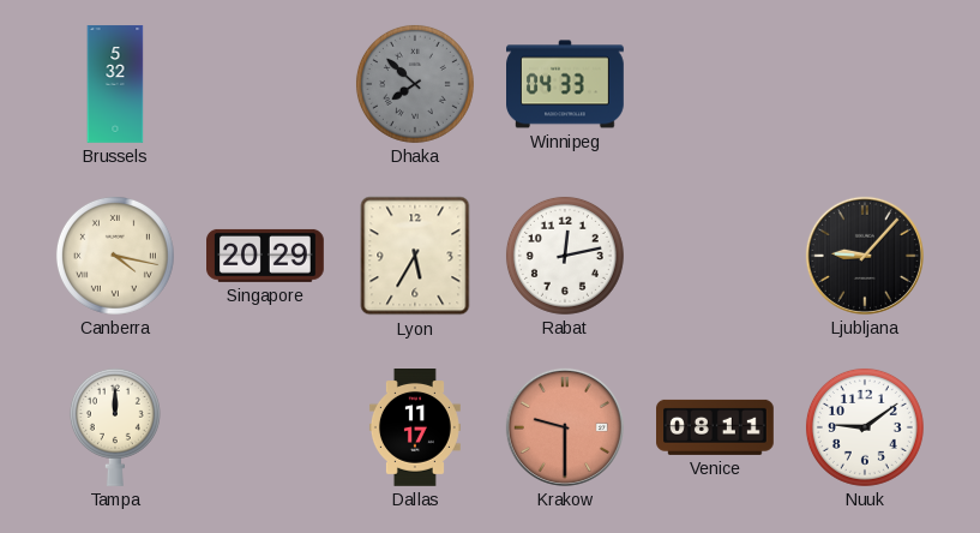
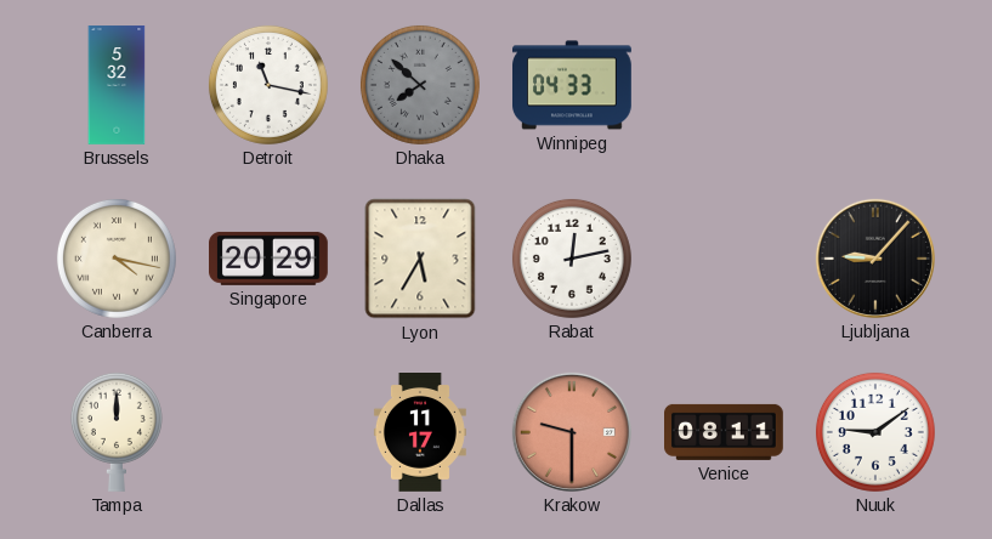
Detroit: none -> 11:17
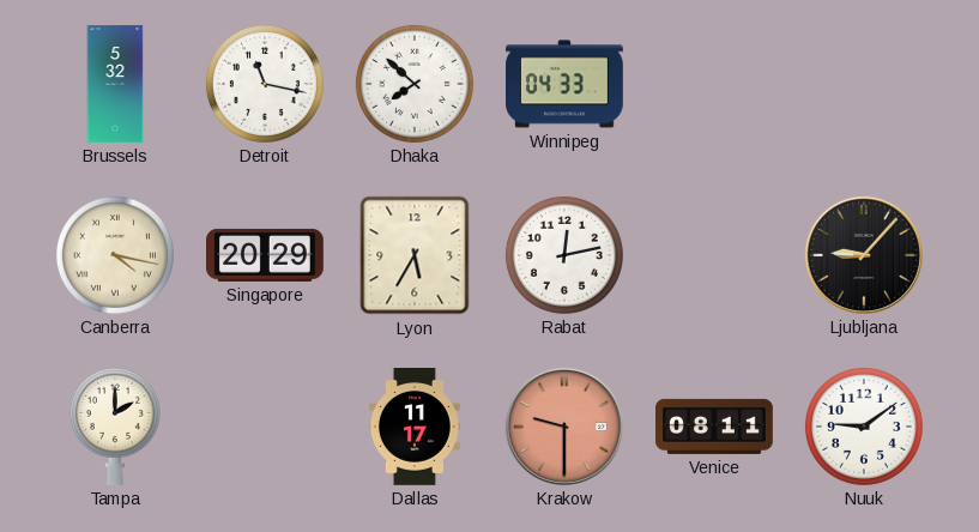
Dhaka dial: grey -> white
Tampa: 12:00 -> 2:00
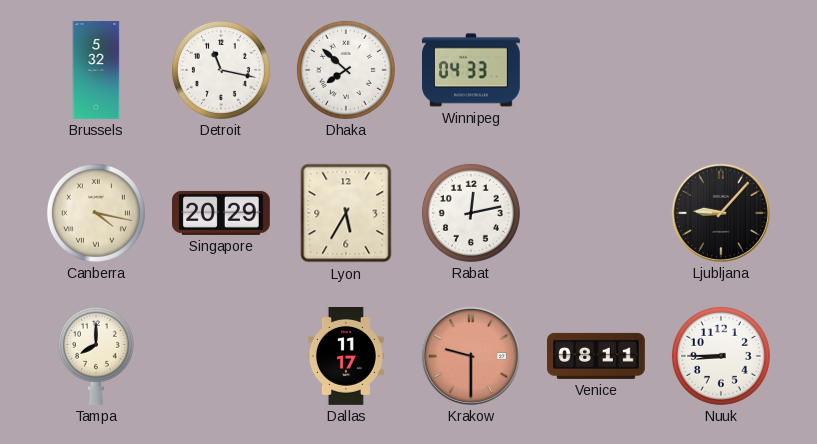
Tampa: 2:00 -> 8:00
Nuuk: 9:09 -> 8:45
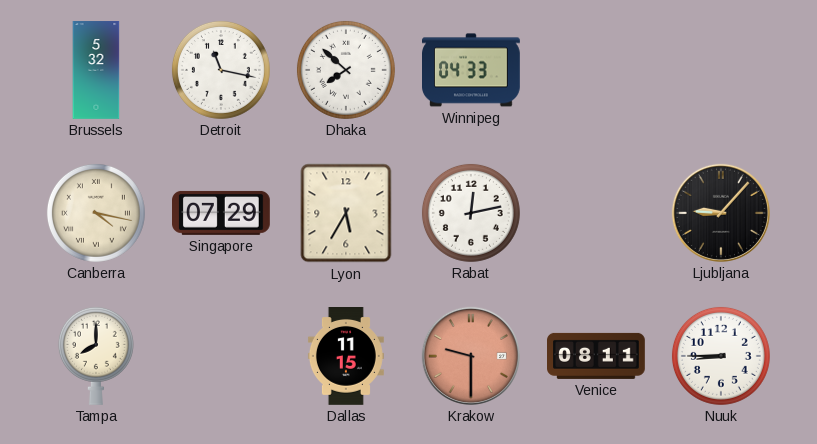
Singapore: 20:29 -> 07:29
Dallas: 11:17 -> 11:15
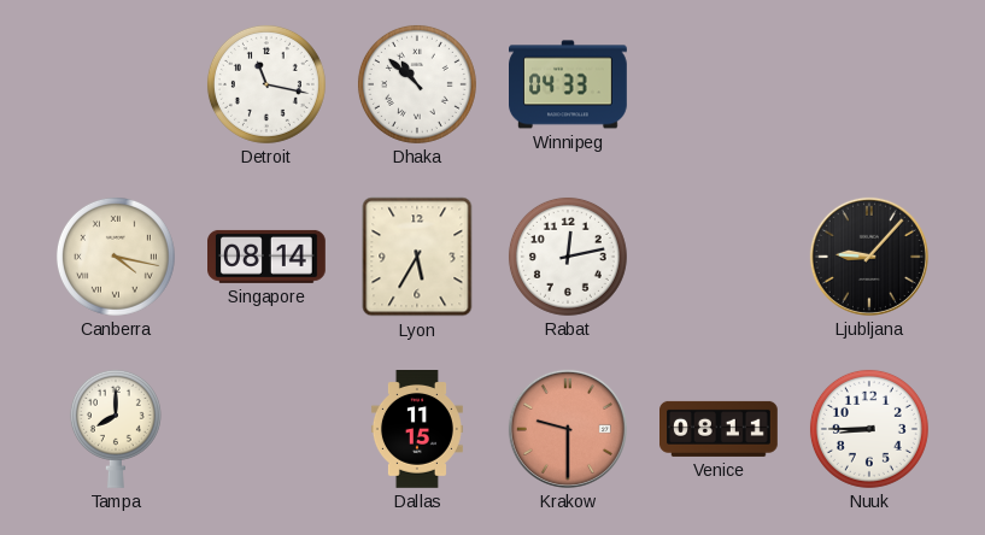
Brussels: 5:32 -> none
Dhaka: 7:52 -> 10:52
Singapore: 07:29 -> 08:14
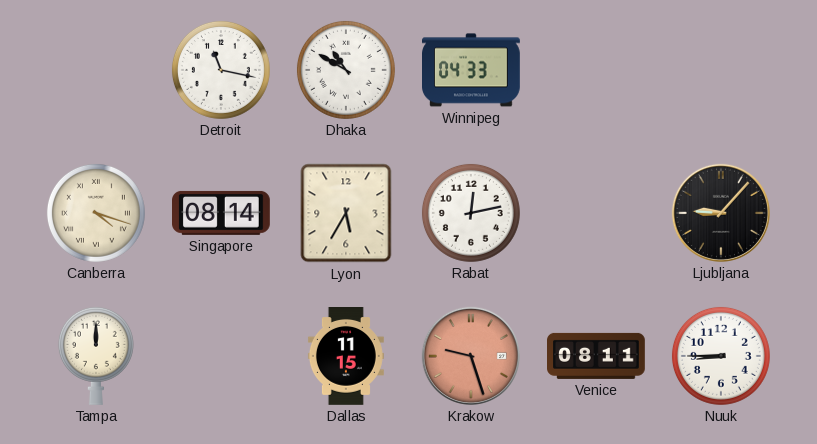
Dhaka: 10:52 -> 10:50
Canberra: 4:17 -> 4:18
Tampa: 8:00 -> 12:00
Krakow: 9:30 -> 9:27
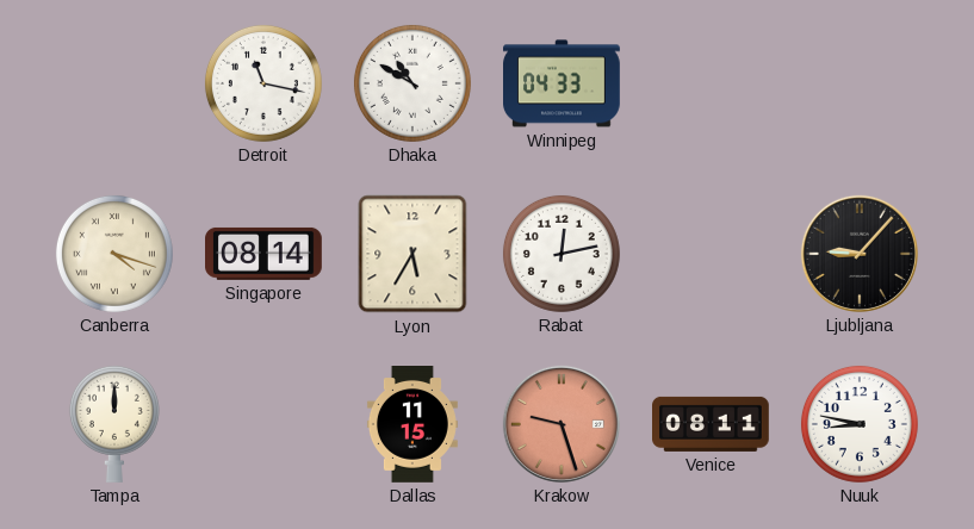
Nuuk: 8:45 -> 8:47
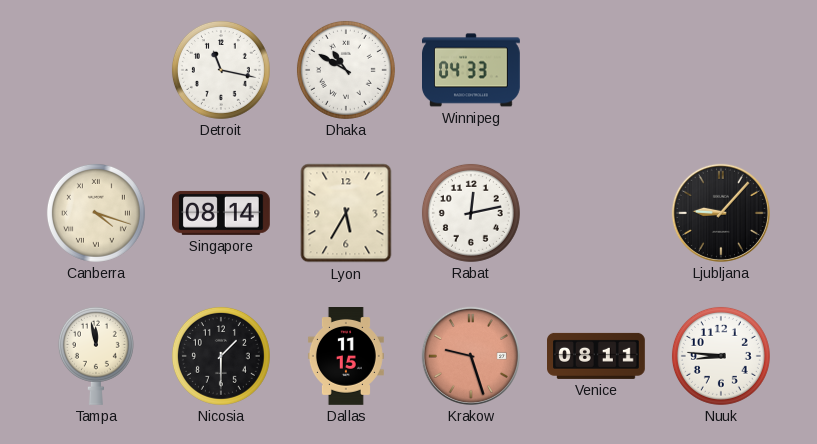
Tampa: 12:00 -> 11:58
Nicosia: none -> 1:30
Nuuk: 8:47 -> 8:46
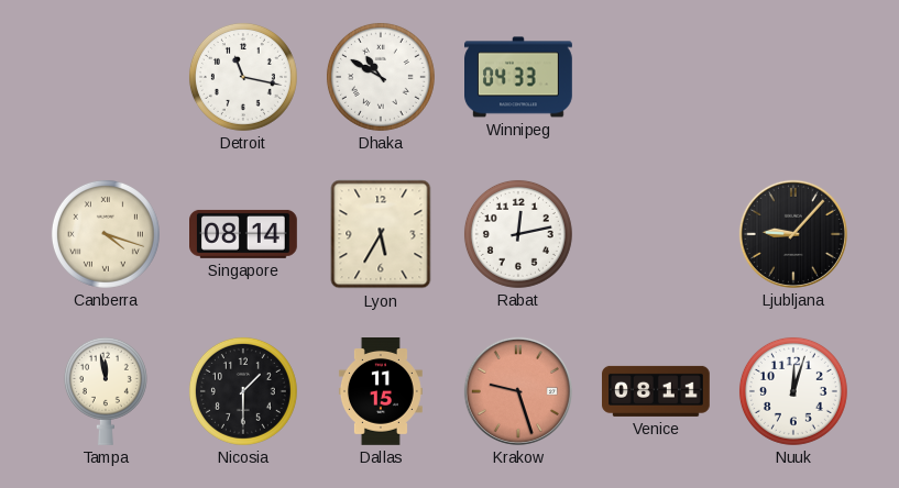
Nuuk: 8:46 -> 12:03
